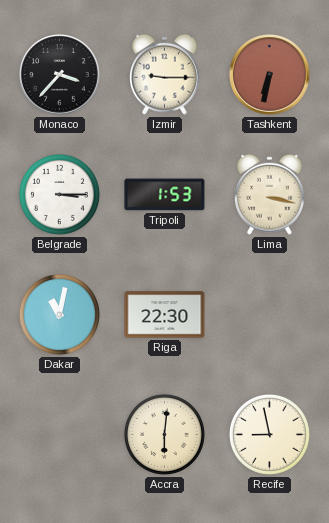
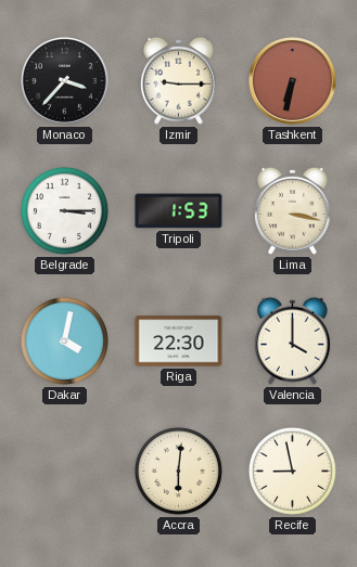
Dakar: 11:02 -> 4:02
Valencia: none -> 4:00
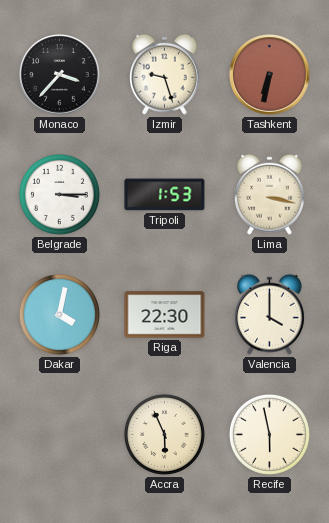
Izmir: 9:15 -> 9:27
Accra: 6:01 -> 5:56
Recife: 8:58 -> 5:58
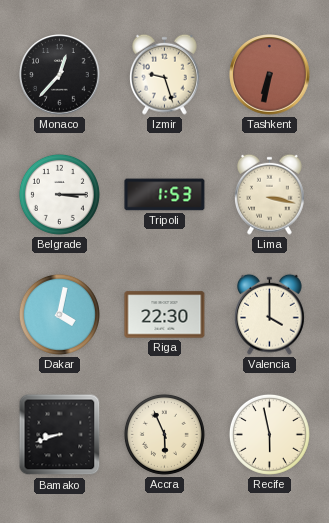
Monaco: 3:37 -> 12:37
Bamako: none -> 8:42
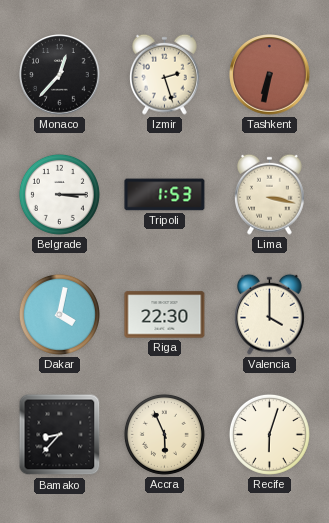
Izmir: 9:27 -> 2:27
Bamako: 8:42 -> 8:37
Recife: 5:58 -> 6:03
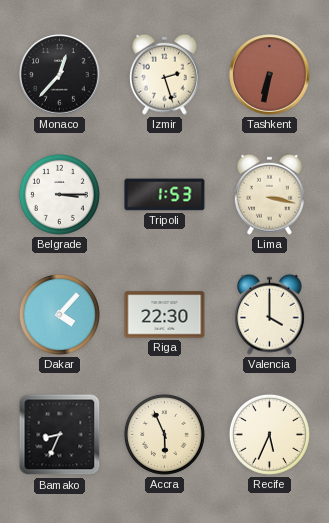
Dakar: 4:02 -> 4:07
Bamako: 8:37 -> 8:34
Recife: 6:03 -> 5:34
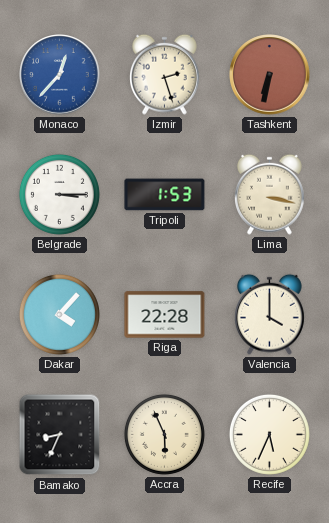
Monaco dial: black -> blue
Riga: 22:30 -> 22:28
